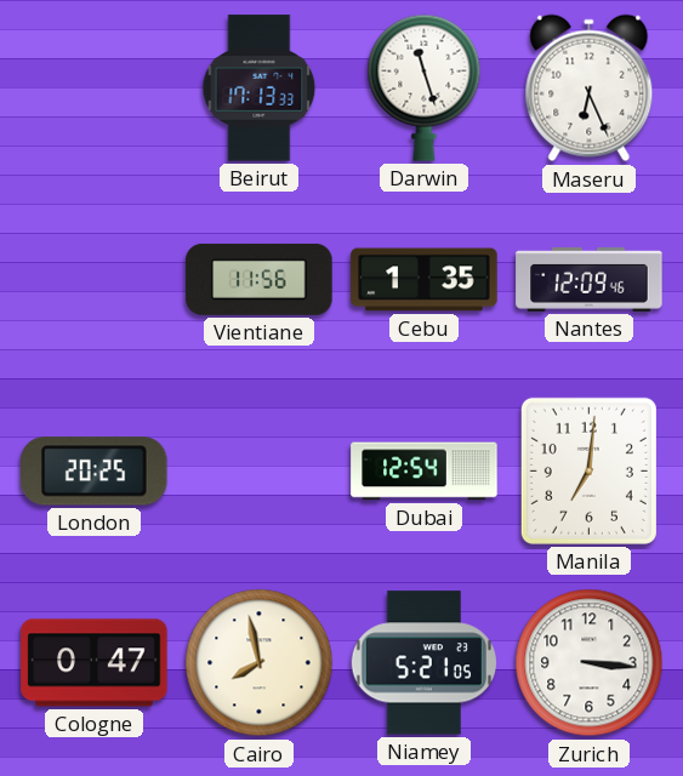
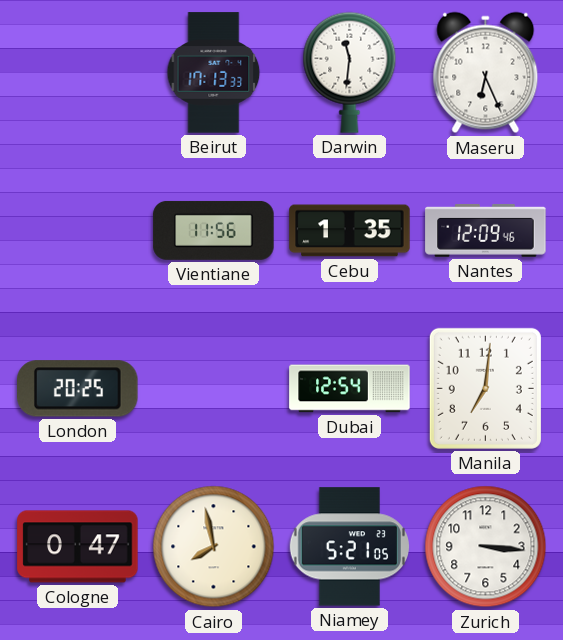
Darwin: 11:27 -> 11:31
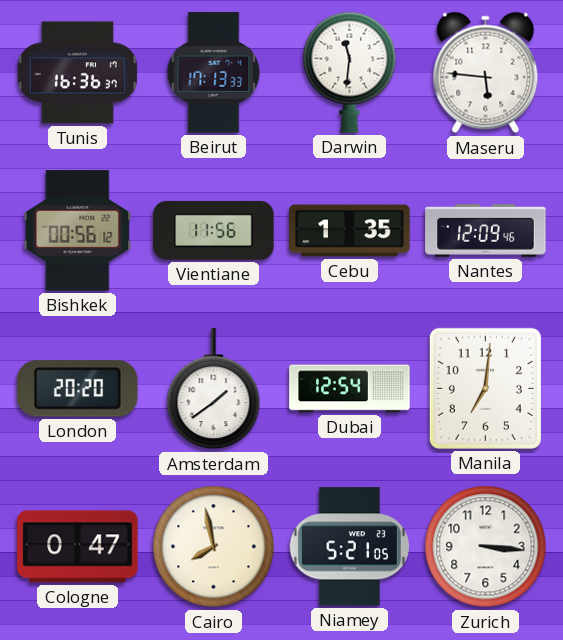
Tunis: none -> 16:36
Maseru: 6:26 -> 5:46
Bishkek: none -> 00:56
London: 20:25 -> 20:20
Amsterdam: none -> 1:39
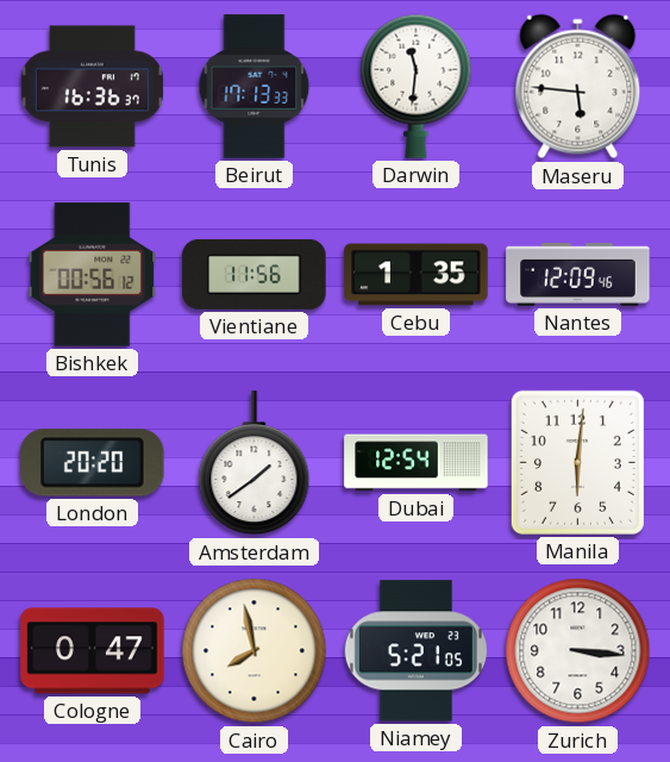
Manila: 7:01 -> 6:01
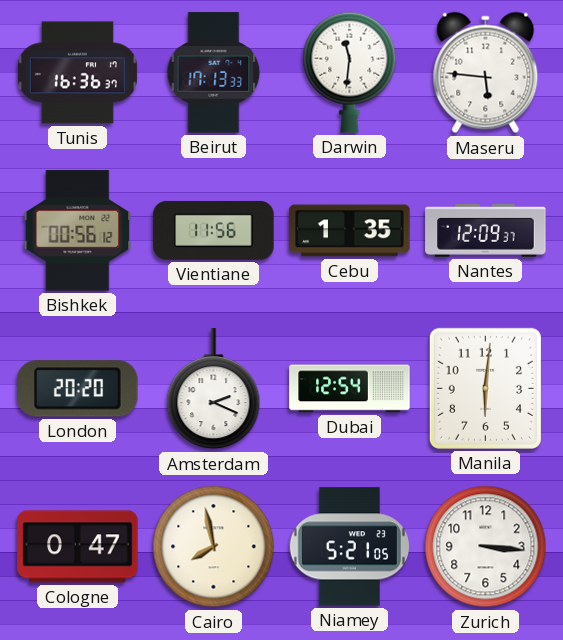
Nantes: 12:09:46 -> 12:09:37
Amsterdam: 1:39 -> 2:19
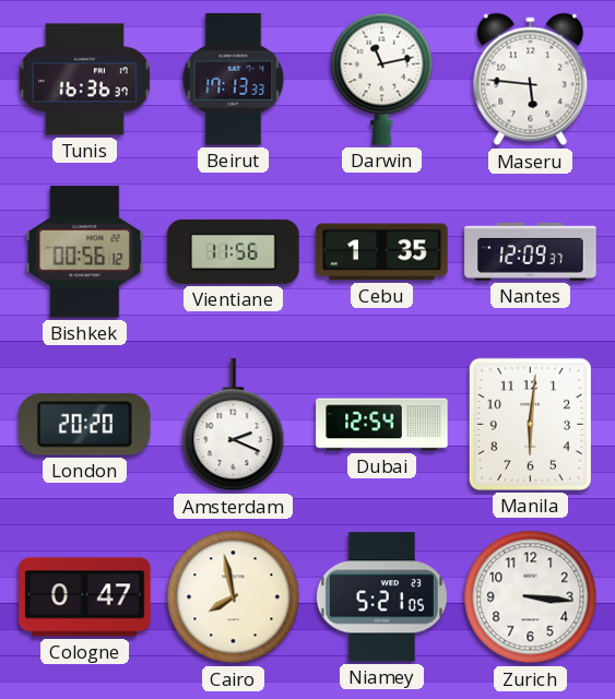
Darwin: 11:31 -> 11:13
